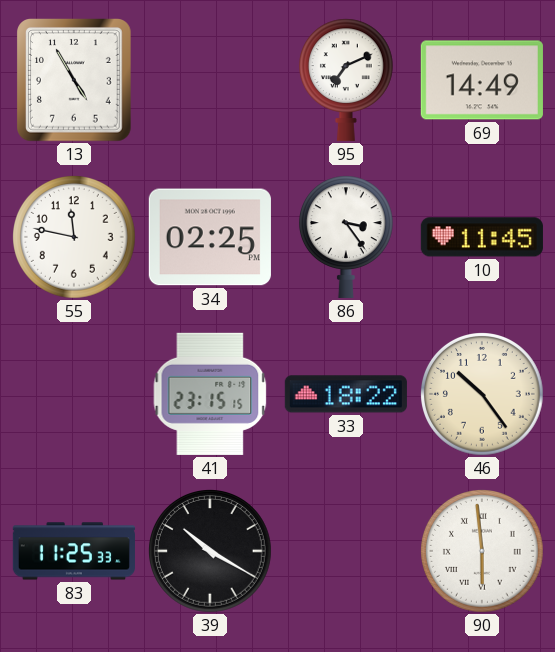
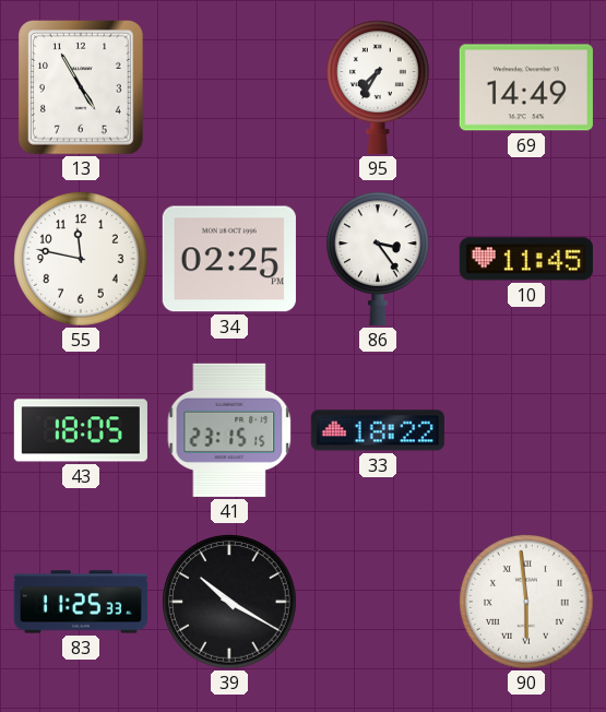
95: 7:11 -> 7:35
43: none -> 18:05
46: 10:24 -> none
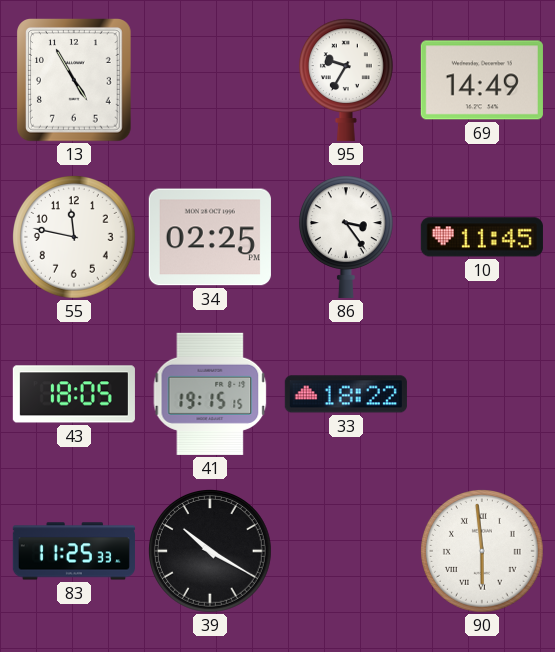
95: 7:35 -> 9:35
41: 23:15 -> 19:15
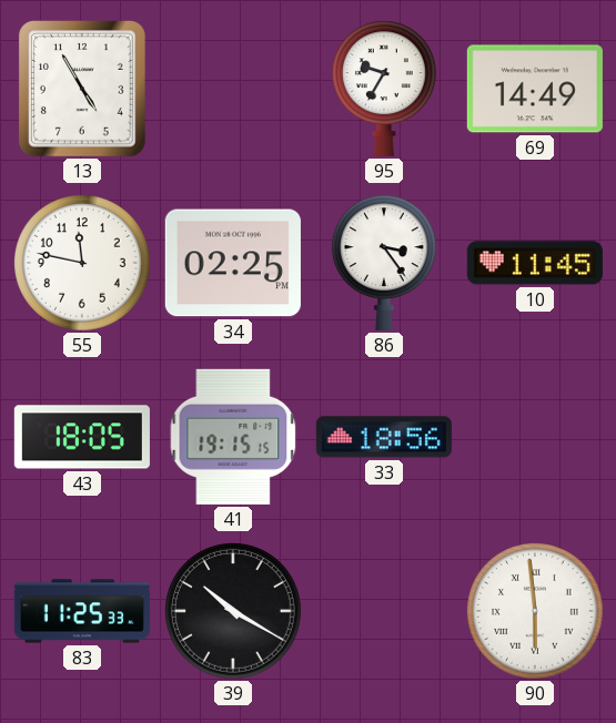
33: 18:22 -> 18:56
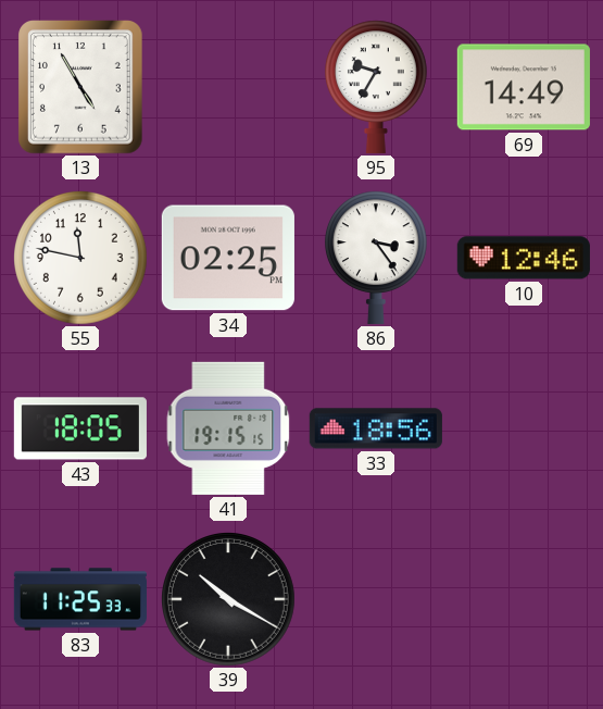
10: 11:45 -> 12:46
90: 5:59 -> none
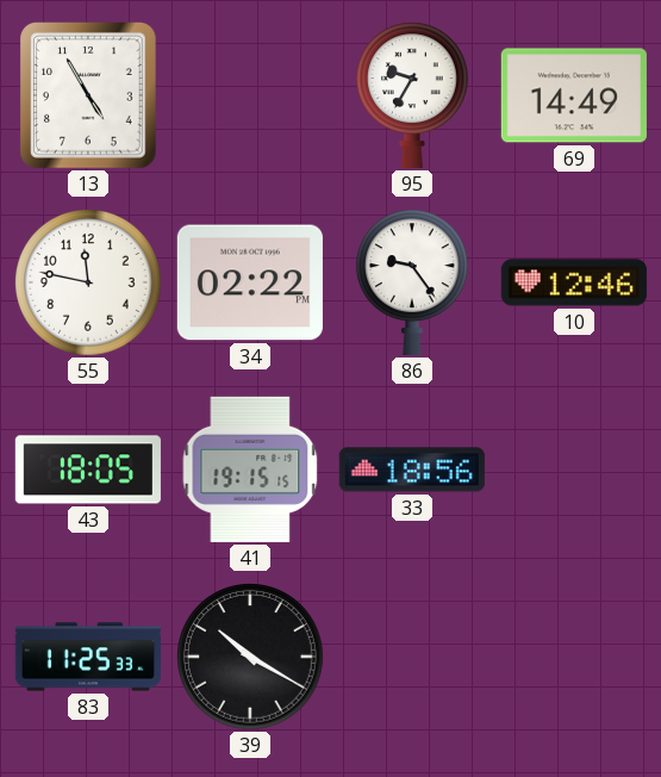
34: 02:25 -> 02:22
86: 3:24 -> 9:24
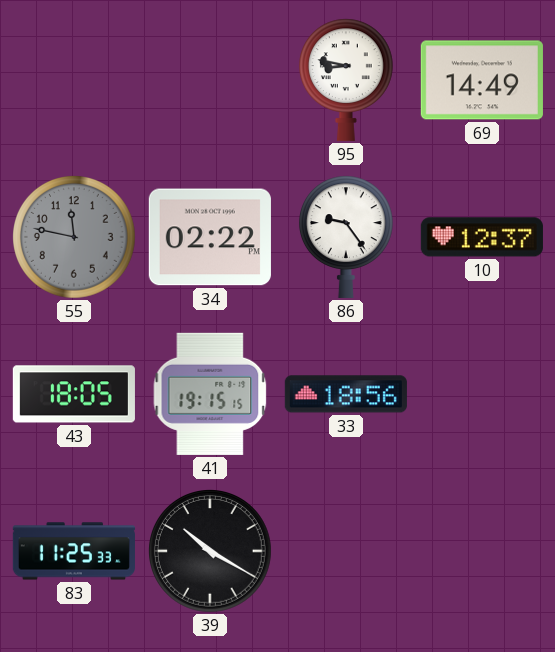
13: 4:55 -> none
95: 9:35 -> 8:47
55 dial: white -> grey
10: 12:46 -> 12:37
